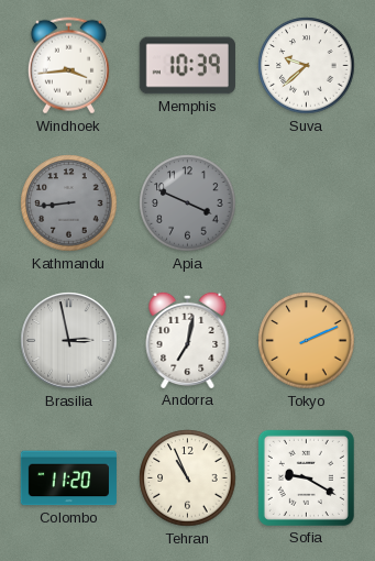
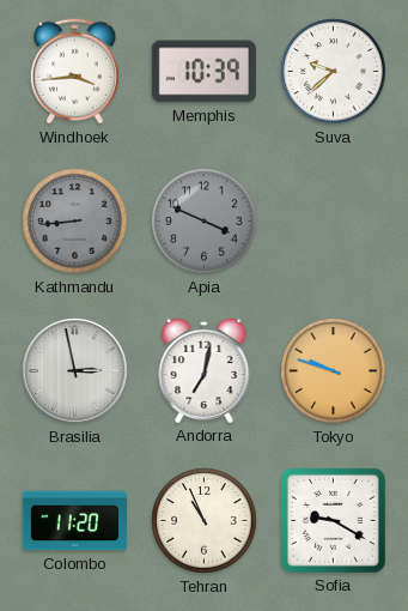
Tokyo: 2:11 -> 9:48
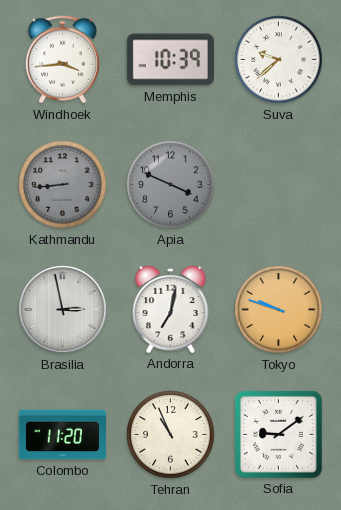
Sofia: 9:20 -> 9:09
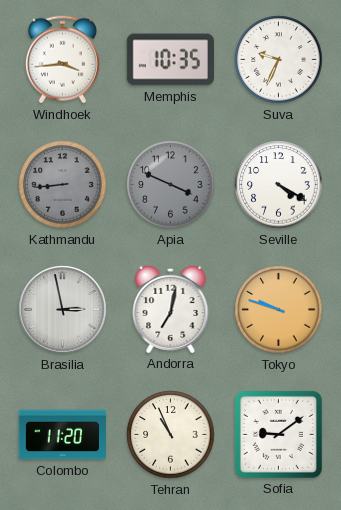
Memphis: 10:39 -> 10:35
Suva: 9:38 -> 9:34
Seville: none -> 4:20
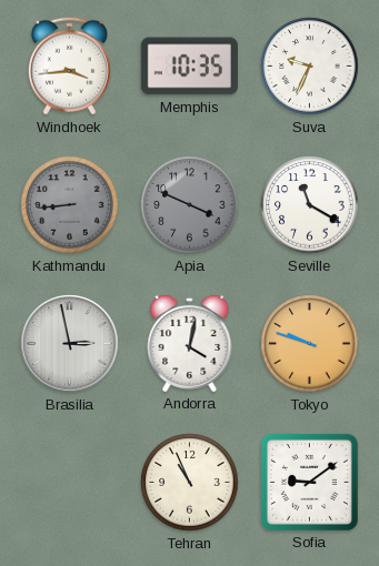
Seville: 4:20 -> 11:20
Andorra: 7:02 -> 4:02
Colombo: 11:20 -> none
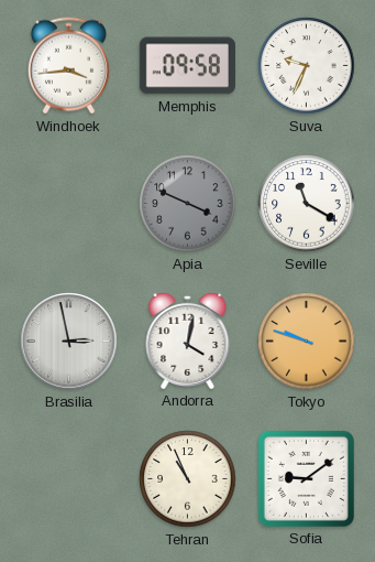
Memphis: 10:35 -> 09:58
Kathmandu: 8:44 -> none
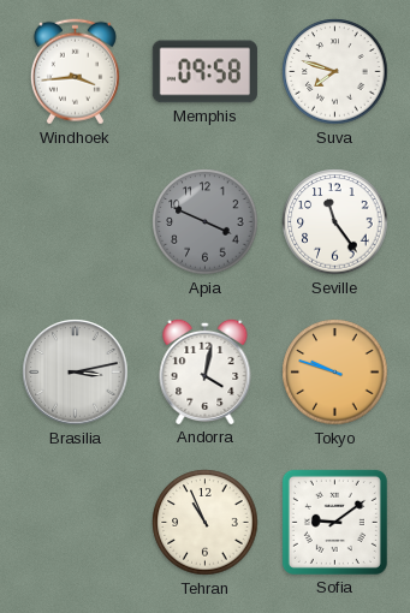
Suva: 9:34 -> 7:48
Seville: 11:20 -> 11:24
Brasilia: 2:58 -> 3:13
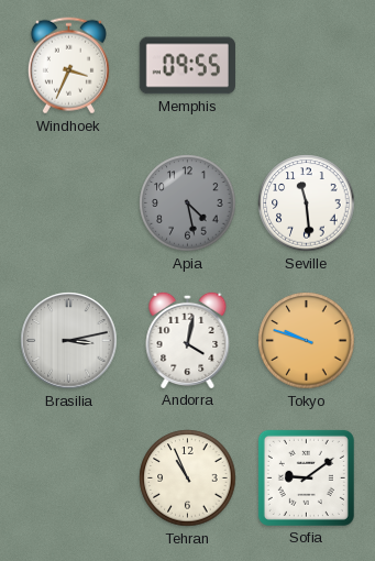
Windhoek: 3:44 -> 3:34
Memphis: 09:58 -> 09:55
Suva: 7:48 -> none
Apia: 3:49 -> 4:28
Seville: 11:24 -> 11:29
